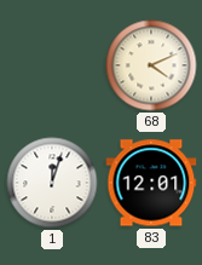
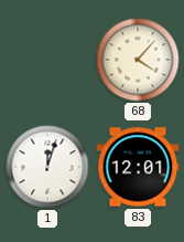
68: 4:11 -> 4:07
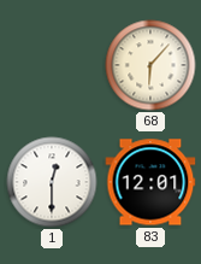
68: 4:07 -> 6:07
1: 12:03 -> 12:30
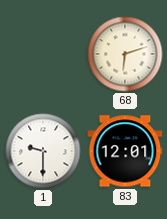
68: 6:07 -> 6:12
1: 12:30 -> 9:30
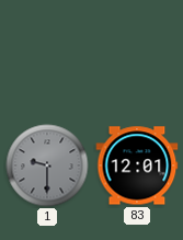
68: 6:12 -> none
1 dial: white -> grey
